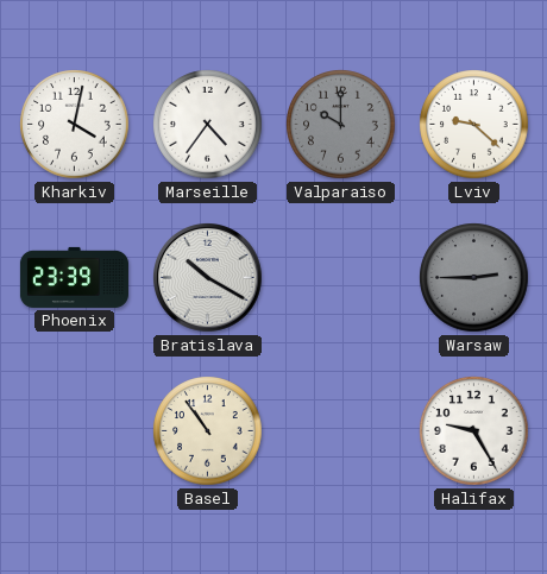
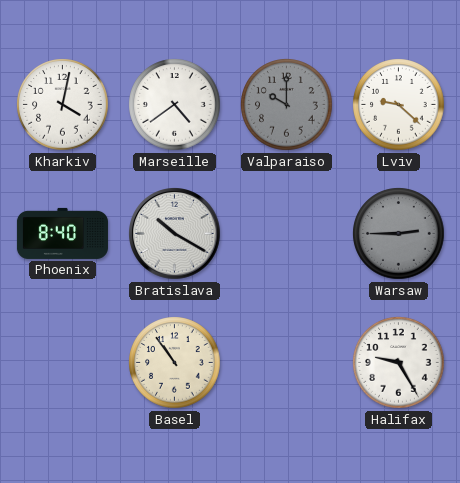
Marseille: 4:36 -> 4:39
Phoenix: 23:39 -> 8:40
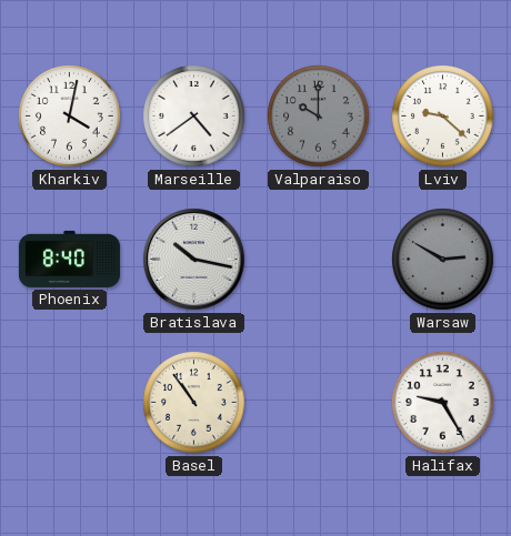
Bratislava: 10:20 -> 10:17
Warsaw: 2:45 -> 2:50
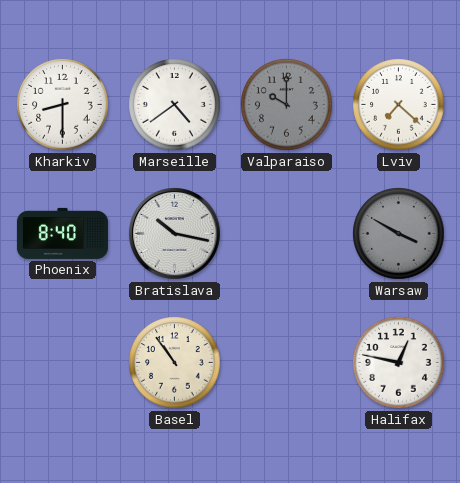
Kharkiv: 4:02 -> 8:30
Lviv: 9:22 -> 7:22
Warsaw: 2:50 -> 3:50
Halifax: 9:25 -> 12:47
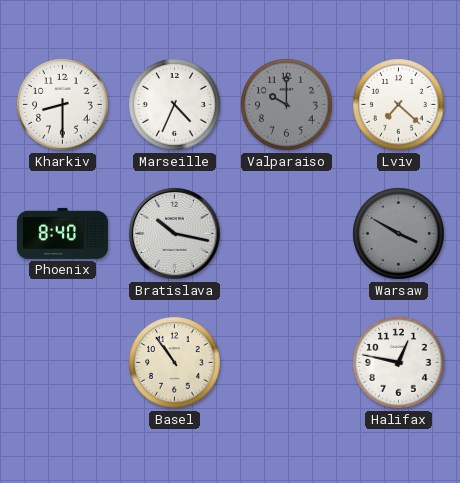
Marseille: 4:39 -> 4:34
